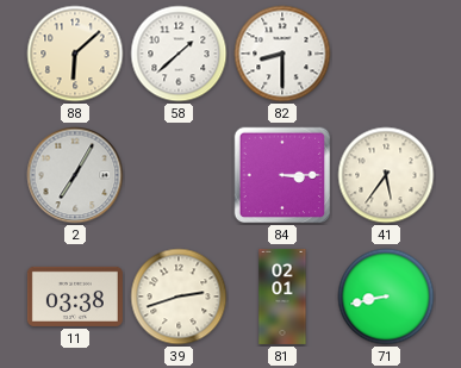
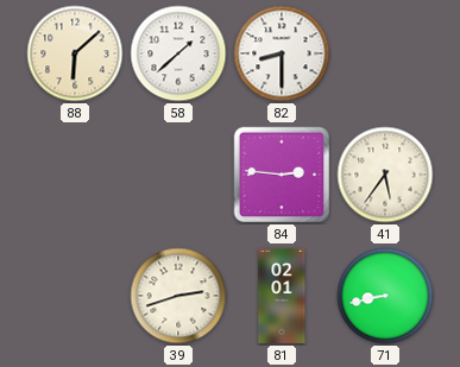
2: 7:05 -> none
84: 3:15 -> 2:46
11: 03:38 -> none
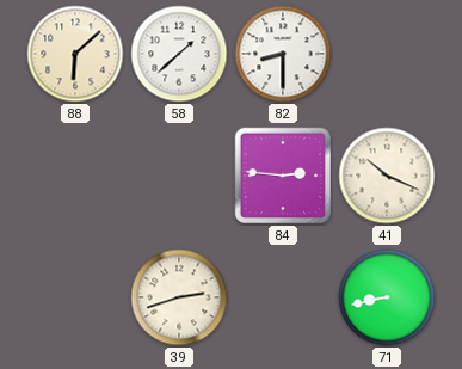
41: 5:36 -> 10:19
81: 02:01 -> none
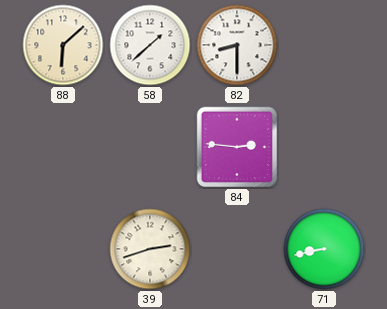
41: 10:19 -> none
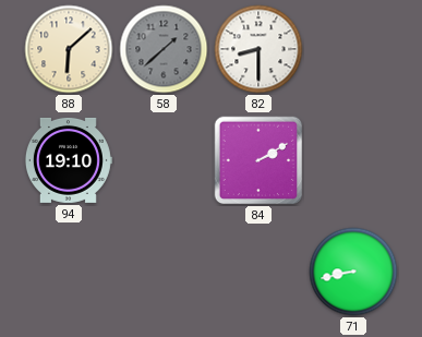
58 dial: white -> grey
94: none -> 19:10
84: 2:46 -> 2:10
39: 2:42 -> none
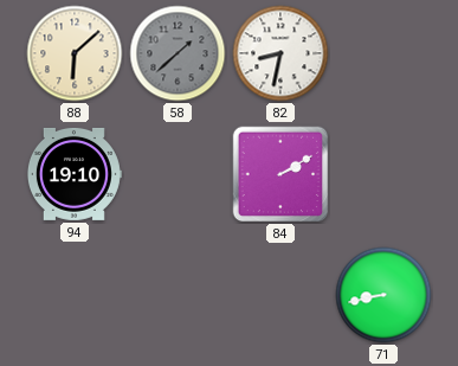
82: 8:30 -> 8:32
